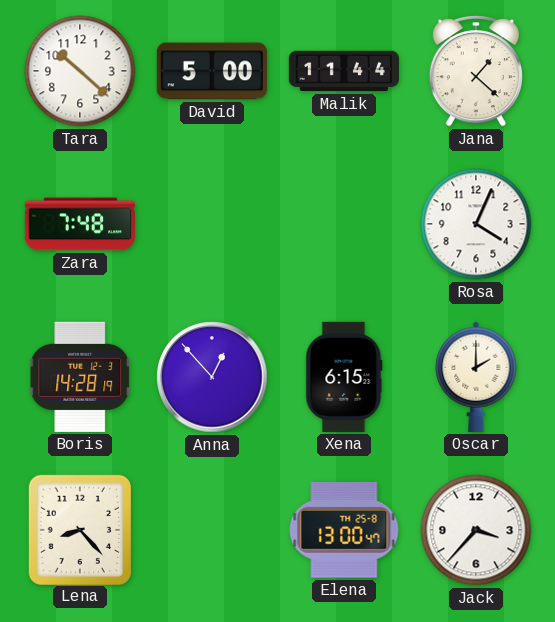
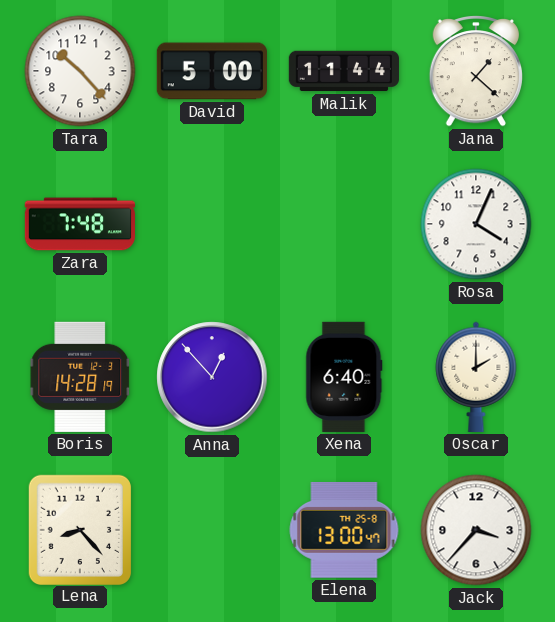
Tara: 10:22 -> 10:23
Xena: 6:15 -> 6:40
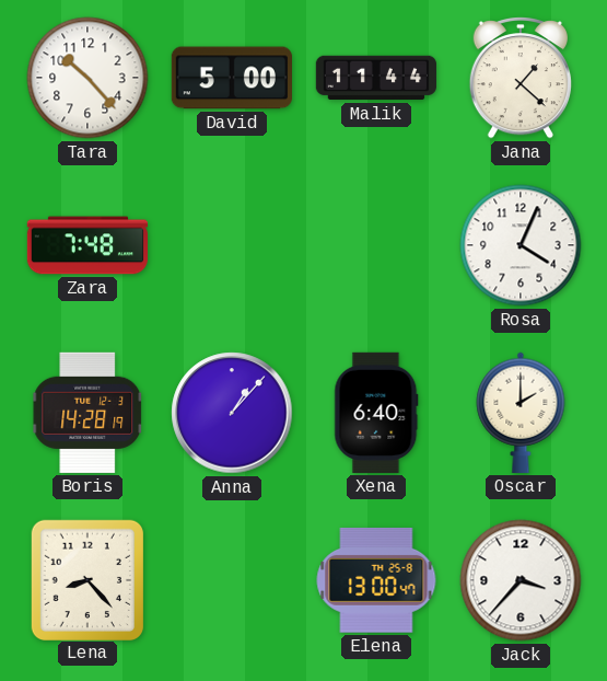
Anna: 12:53 -> 1:07
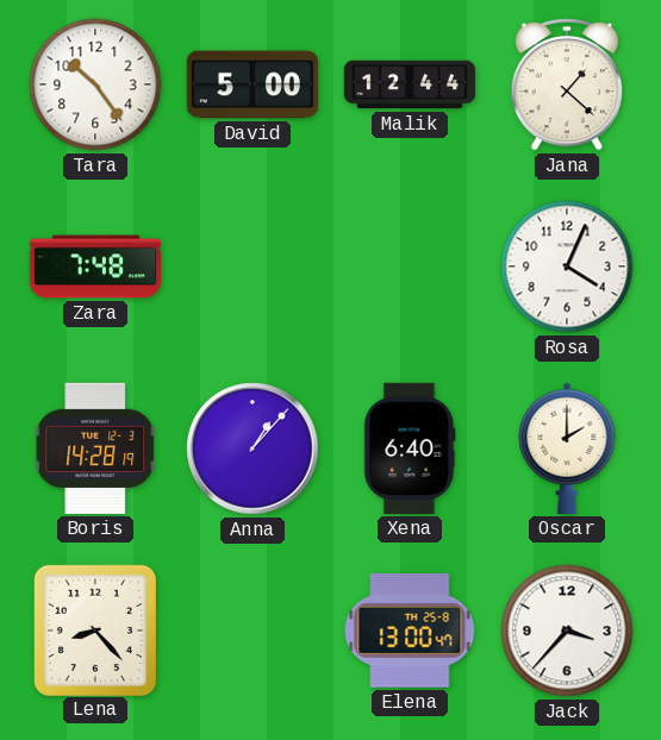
Tara: 10:23 -> 10:24
Malik: 11:44 -> 12:44
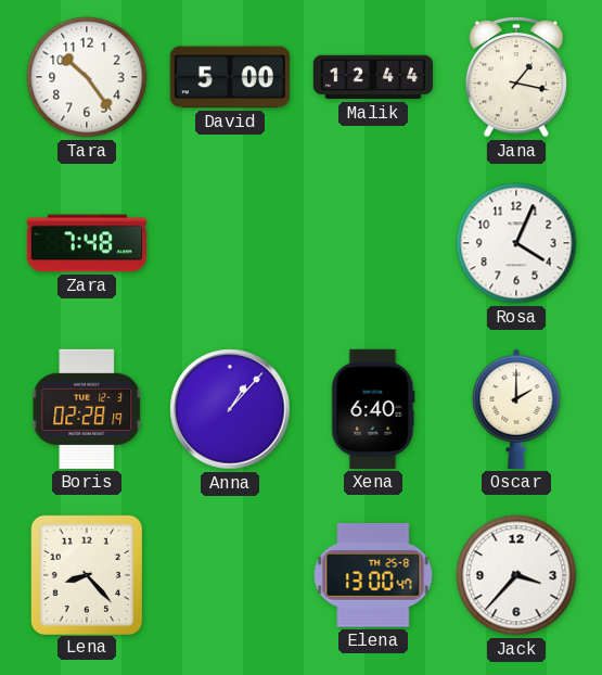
Jana: 1:22 -> 1:17
Boris: 14:28 -> 02:28
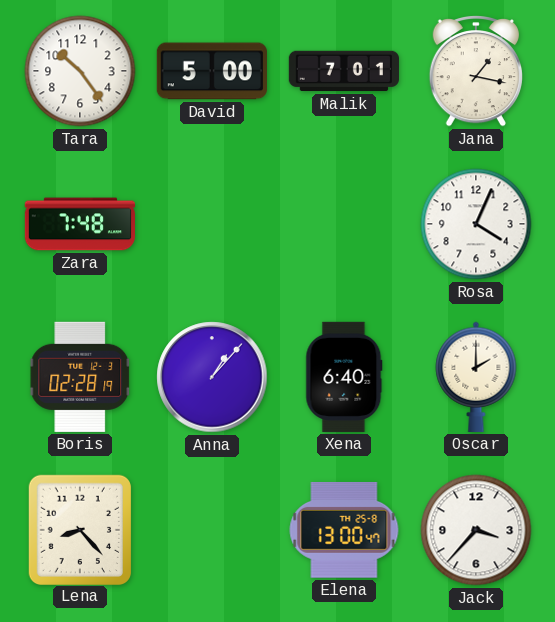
Malik: 12:44 -> 7:01
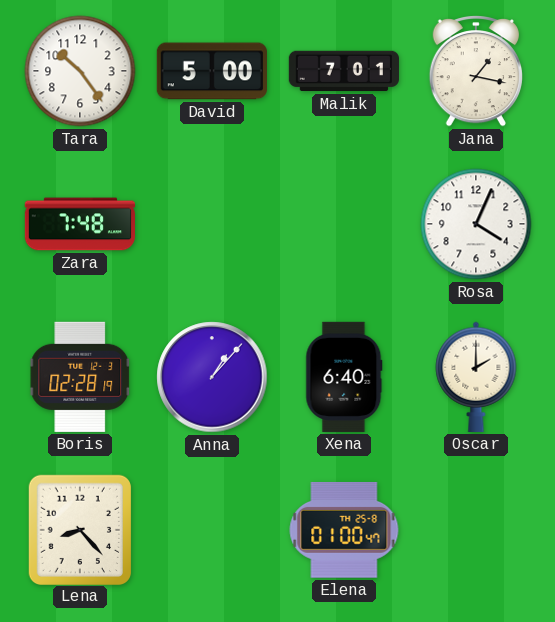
Elena: 13:00 -> 01:00
Jack: 3:37 -> none
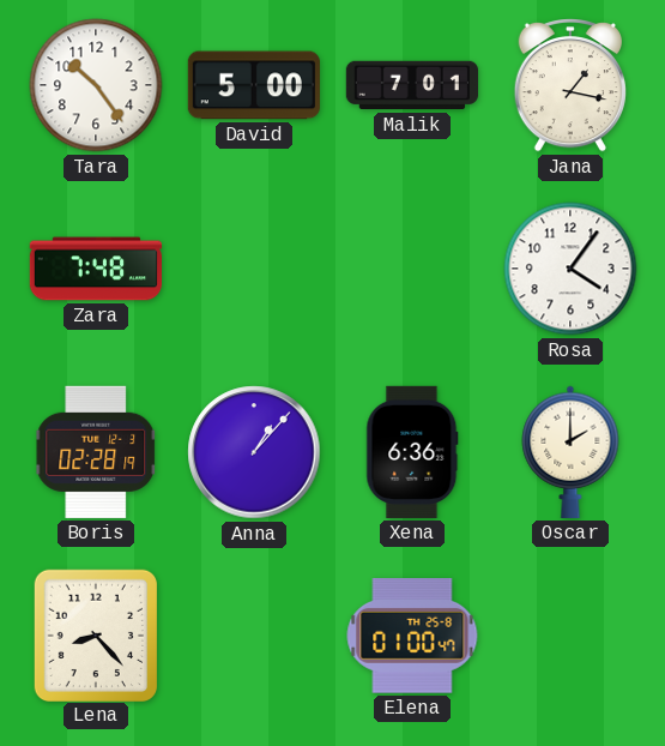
Rosa: 4:04 -> 4:06
Xena: 6:40 -> 6:36
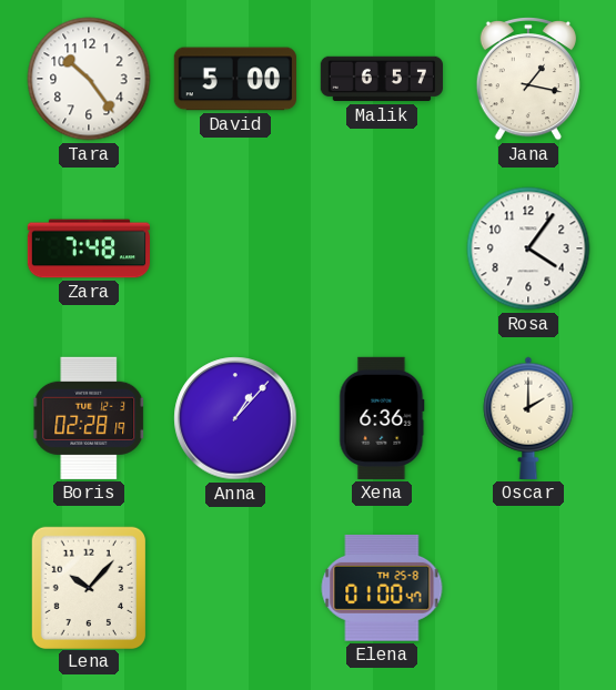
Malik: 7:01 -> 6:57
Lena: 8:23 -> 10:07
